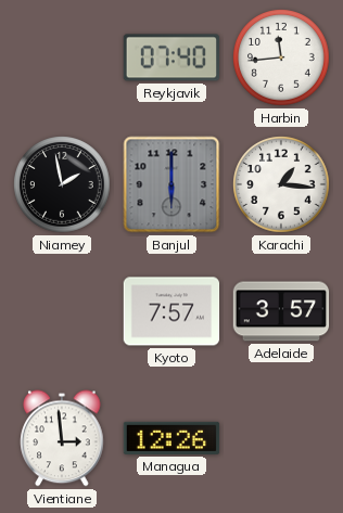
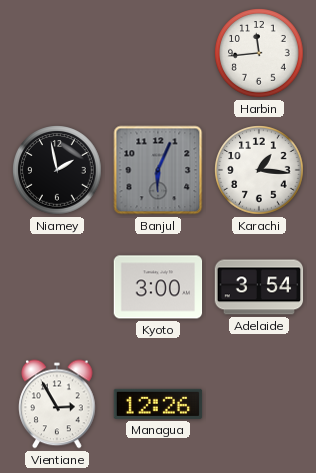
Reykjavik: 07:40 -> none
Banjul: 6:00 -> 6:04
Kyoto: 7:57 -> 3:00
Adelaide: 3:57 -> 3:54
Vientiane: 2:59 -> 2:55
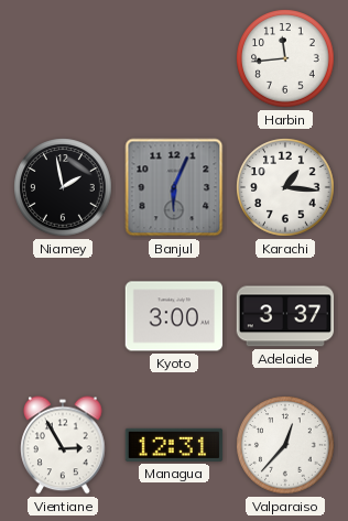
Adelaide: 3:54 -> 3:37
Managua: 12:26 -> 12:31
Valparaiso: none -> 12:37
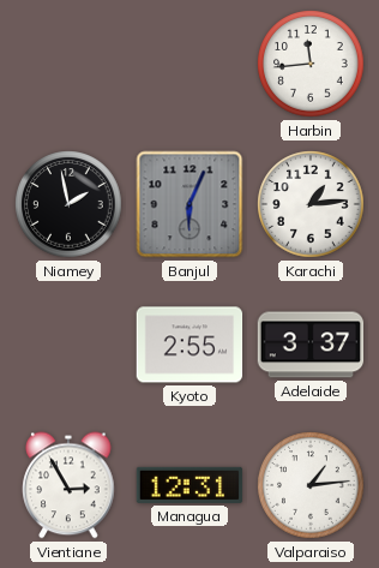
Karachi: 1:16 -> 1:14
Kyoto: 3:00 -> 2:55
Valparaiso: 12:37 -> 1:14
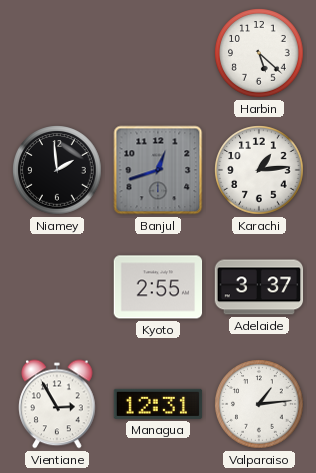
Harbin: 11:44 -> 5:22
Niamey: 1:58 -> 1:59
Banjul: 6:04 -> 12:42
